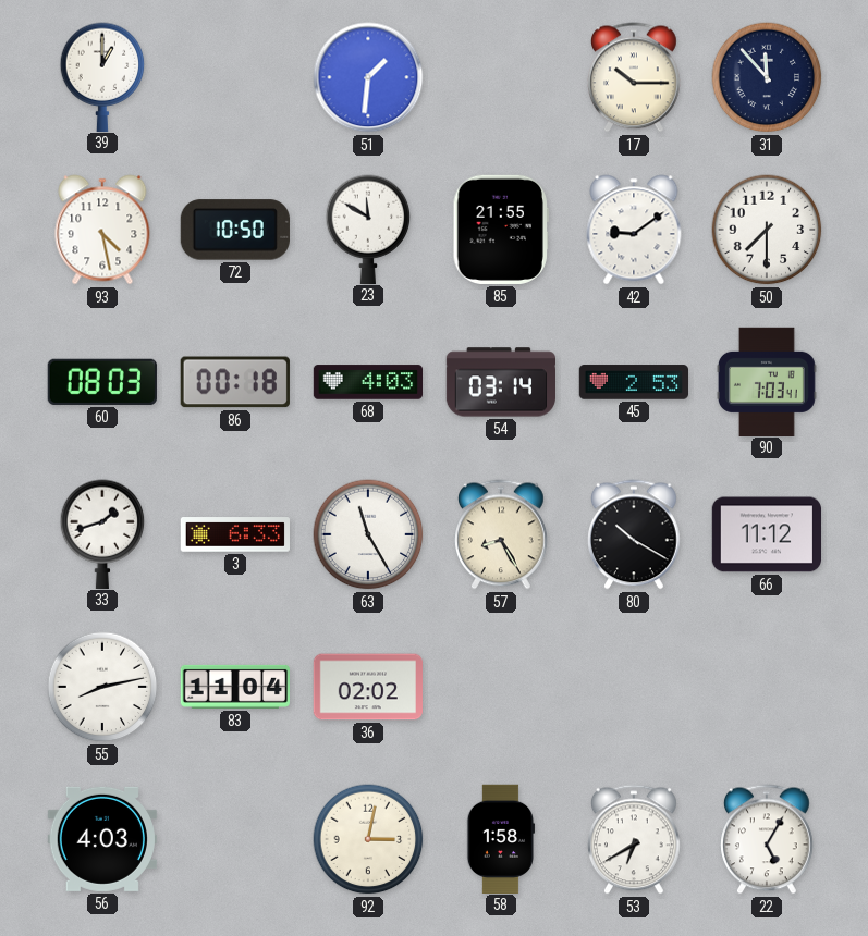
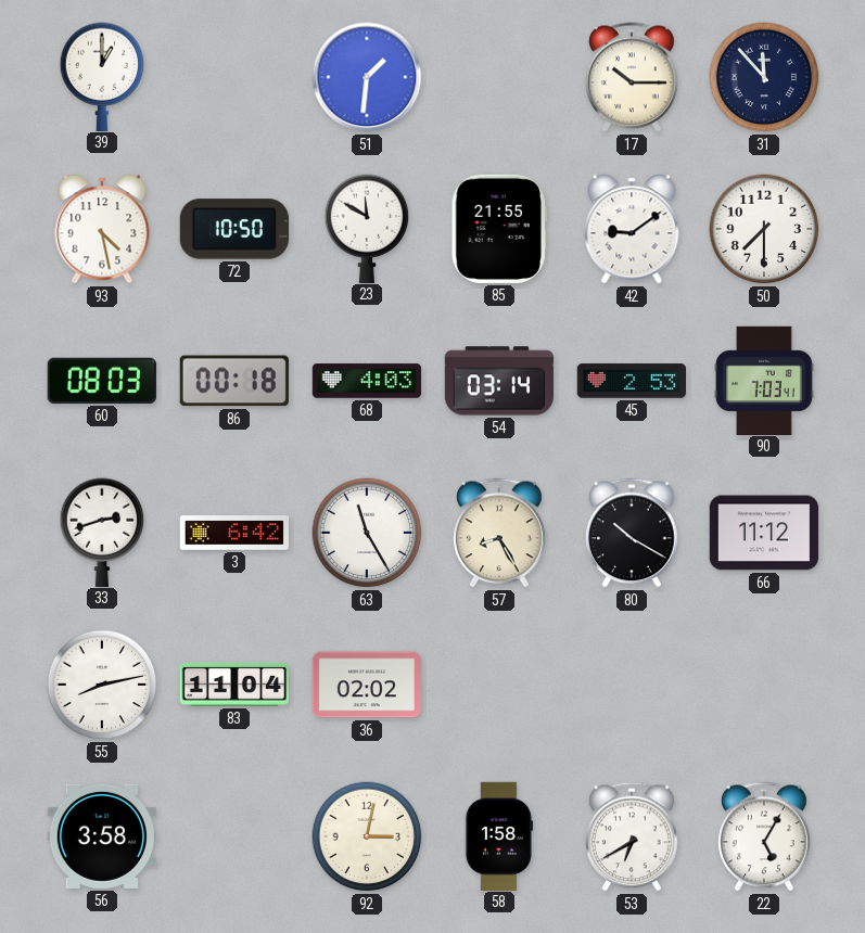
33: 1:42 -> 2:42
3: 6:33 -> 6:42
56: 4:03 -> 3:58
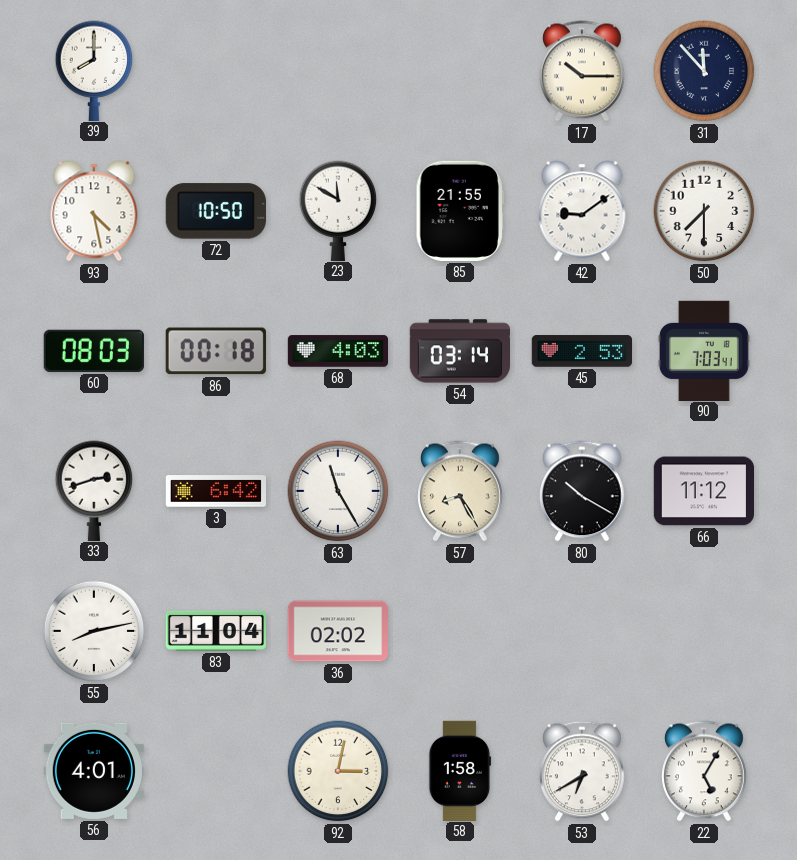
39: 1:00 -> 8:00
51: 1:31 -> none
56: 3:58 -> 4:01
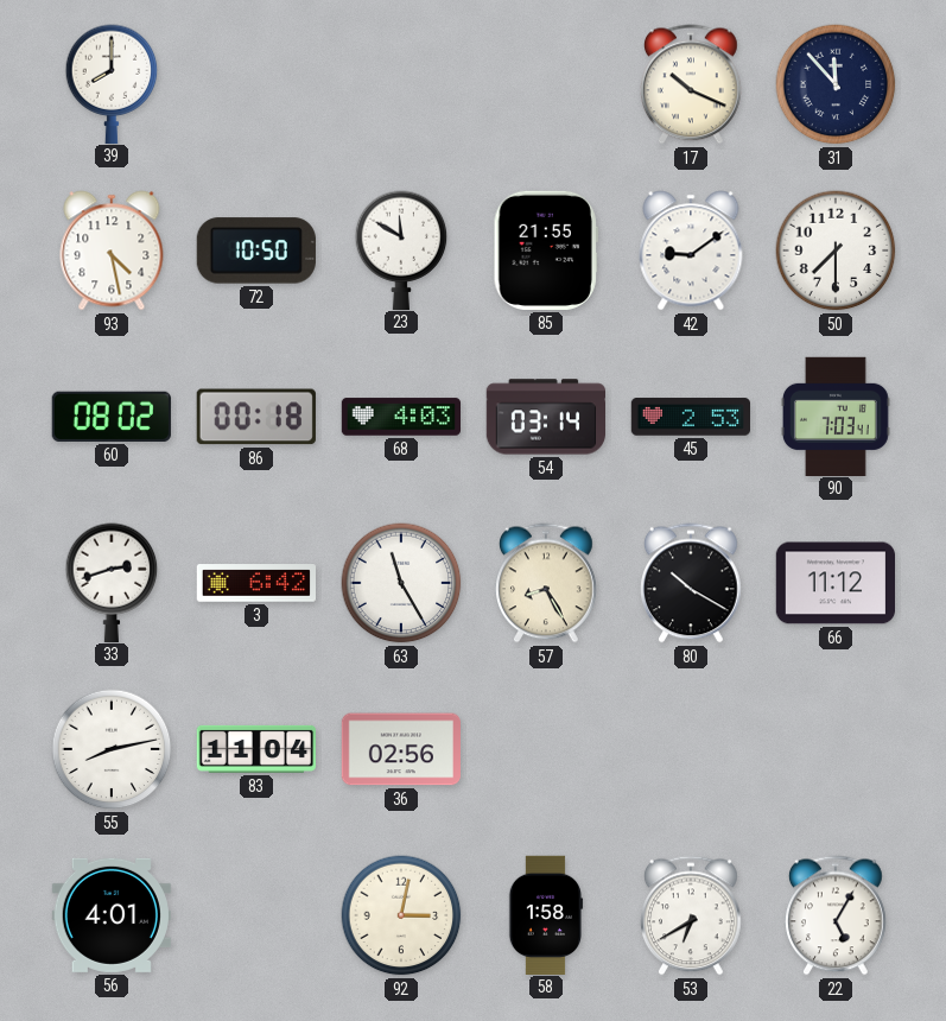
17: 10:15 -> 10:19
60: 08:03 -> 08:02
36: 02:02 -> 02:56
